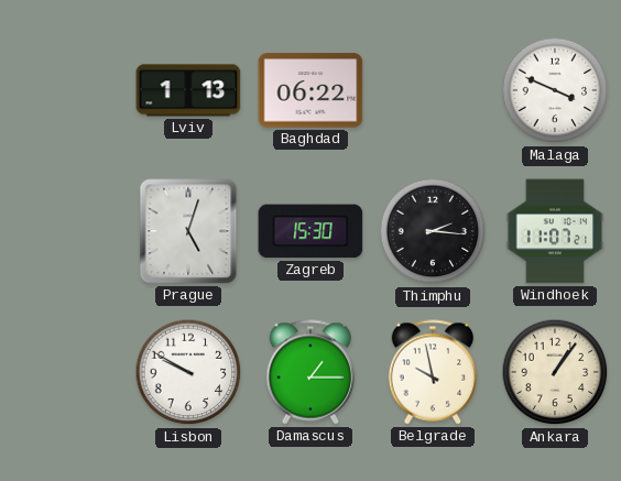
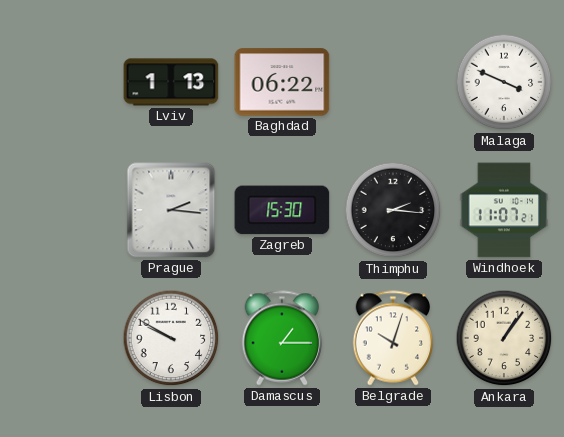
Prague: 5:03 -> 2:16
Belgrade: 9:58 -> 10:03
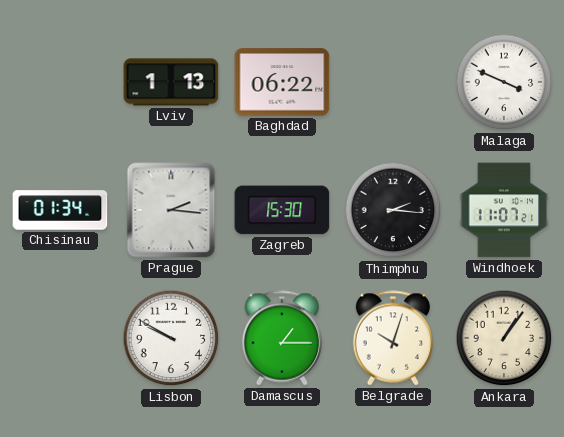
Chisinau: none -> 01:34
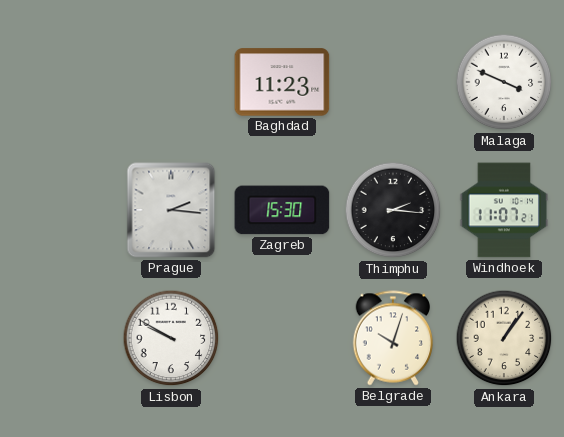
Lviv: 1:13 -> none
Baghdad: 06:22 -> 11:23
Chisinau: 01:34 -> none
Damascus: 1:15 -> none
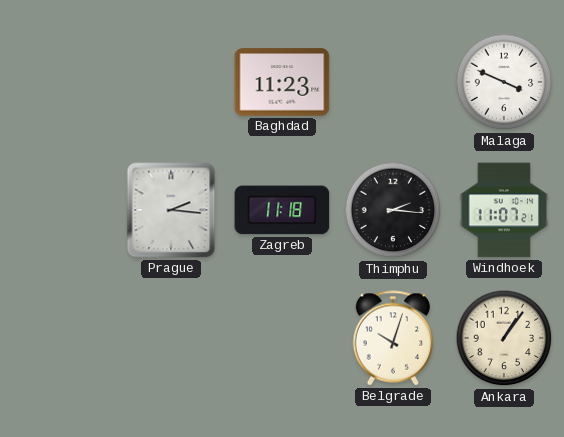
Zagreb: 15:30 -> 11:18
Lisbon: 9:50 -> none
